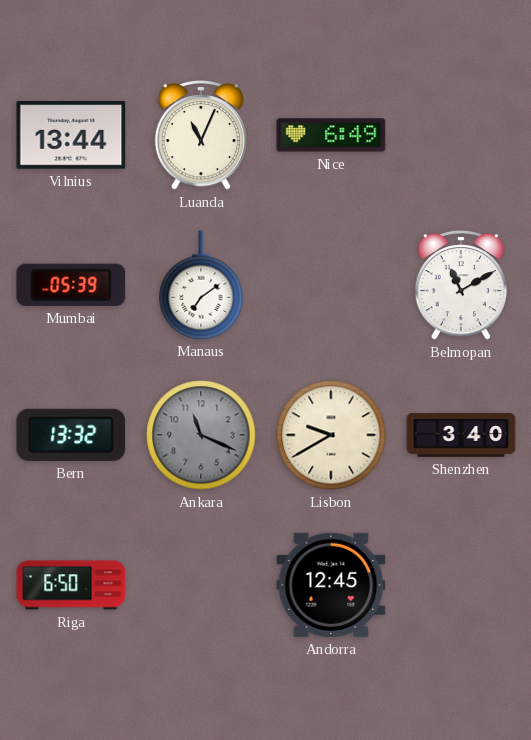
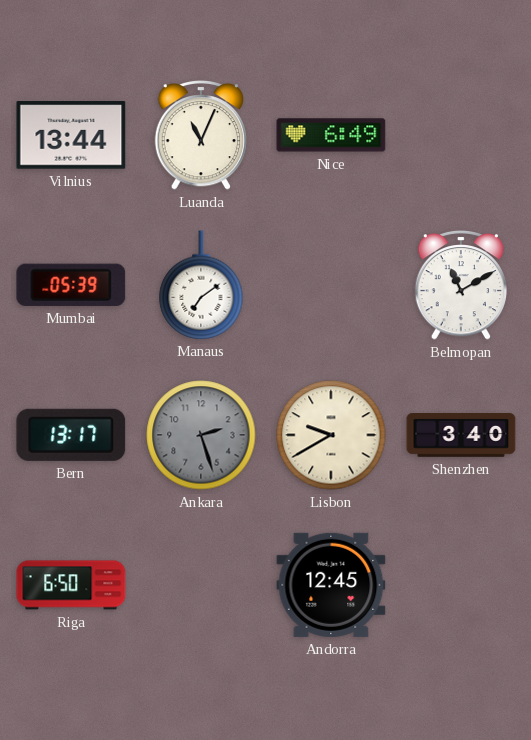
Bern: 13:32 -> 13:17
Ankara: 11:19 -> 2:27
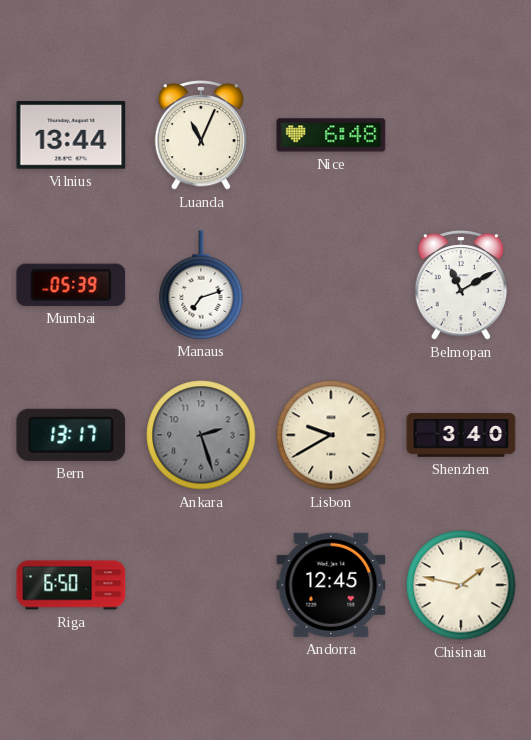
Nice: 6:49 -> 6:48
Manaus: 7:09 -> 7:12
Chisinau: none -> 1:47
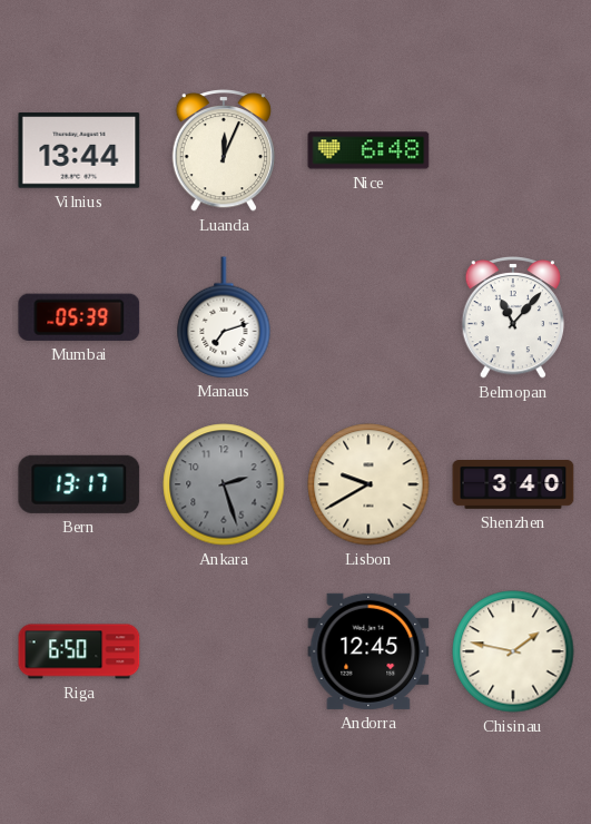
Luanda: 11:04 -> 12:04
Belmopan: 11:10 -> 11:07
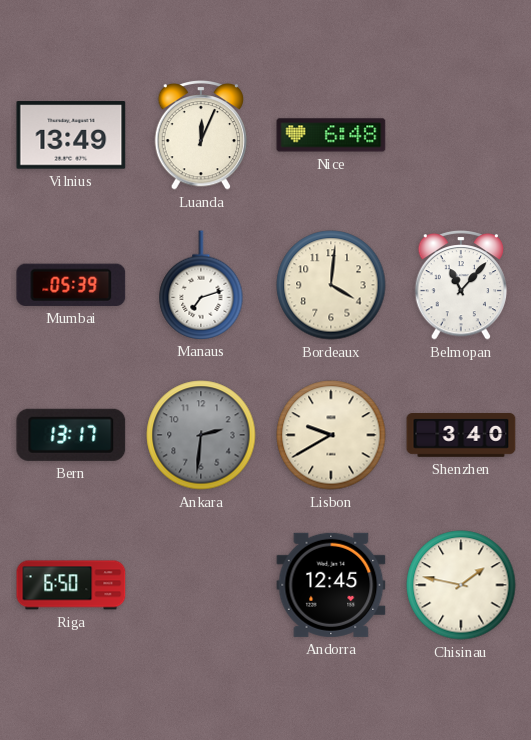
Vilnius: 13:44 -> 13:49
Bordeaux: none -> 4:01
Ankara: 2:27 -> 2:31
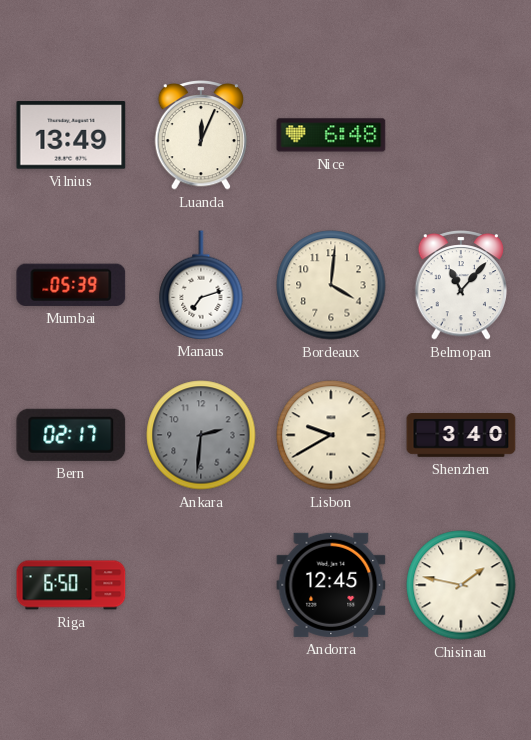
Bern: 13:17 -> 02:17
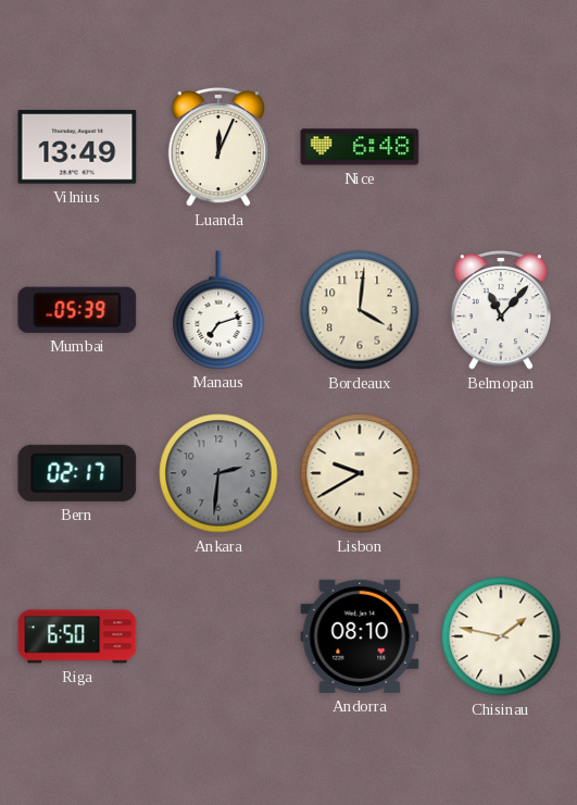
Shenzhen: 3:40 -> none
Andorra: 12:45 -> 08:10
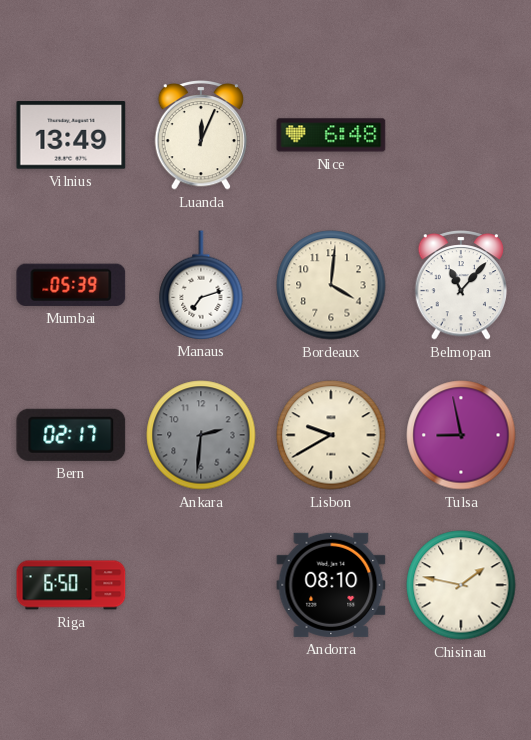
Tulsa: none -> 8:58
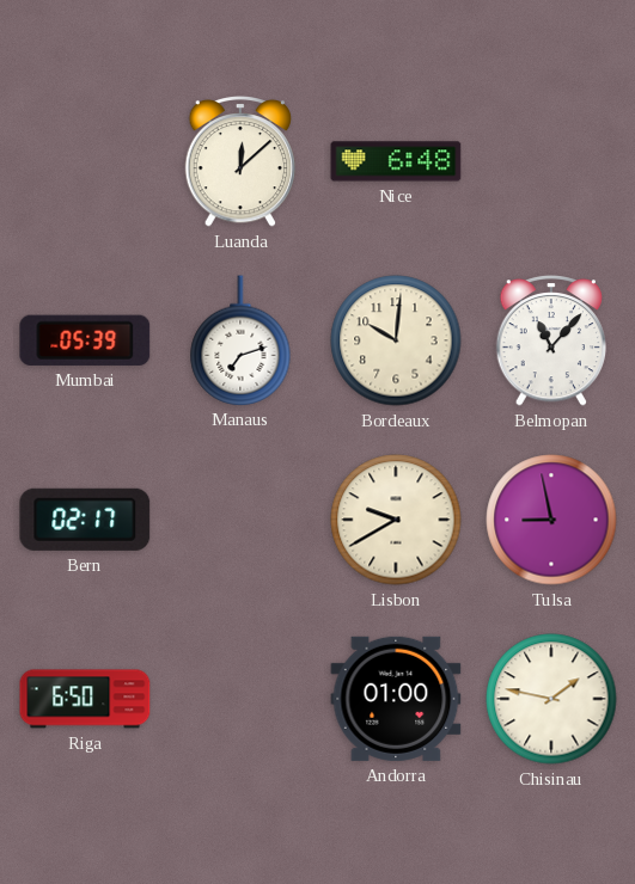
Vilnius: 13:49 -> none
Luanda: 12:04 -> 12:08
Bordeaux: 4:01 -> 10:01
Ankara: 2:31 -> none
Andorra: 08:10 -> 01:00
